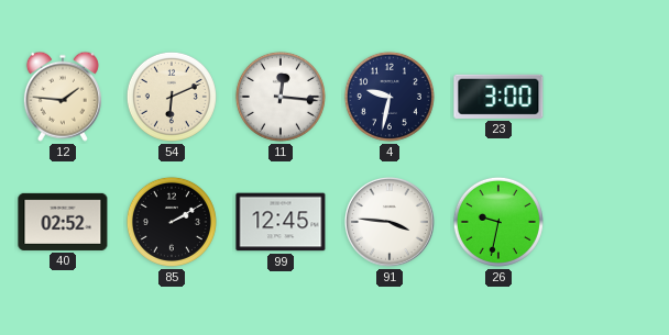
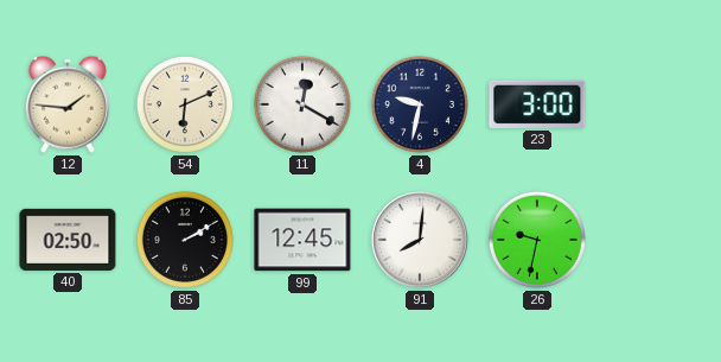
11: 12:16 -> 12:20
40: 02:52 -> 02:50
91: 3:46 -> 8:01
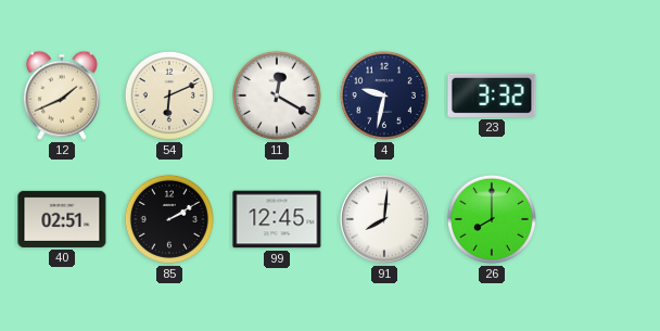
12: 1:46 -> 1:41
23: 3:00 -> 3:32
40: 02:50 -> 02:51
26: 9:32 -> 8:00
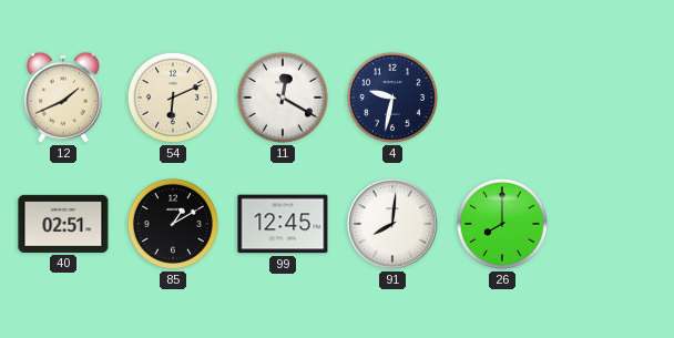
23: 3:32 -> none
85: 2:10 -> 1:10
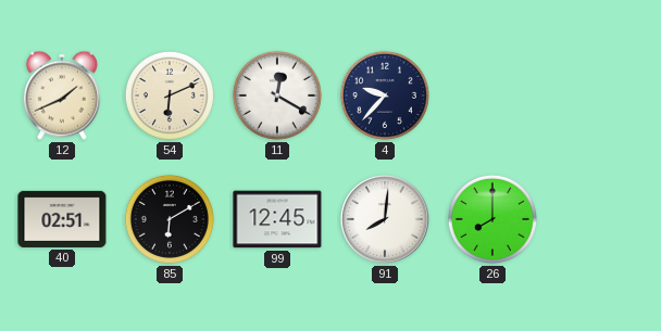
4: 9:32 -> 9:37
85: 1:10 -> 6:10
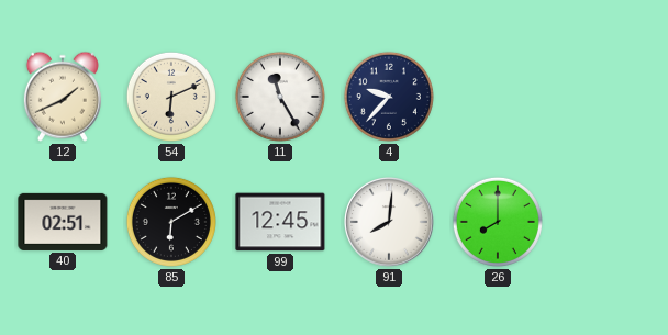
11: 12:20 -> 11:25
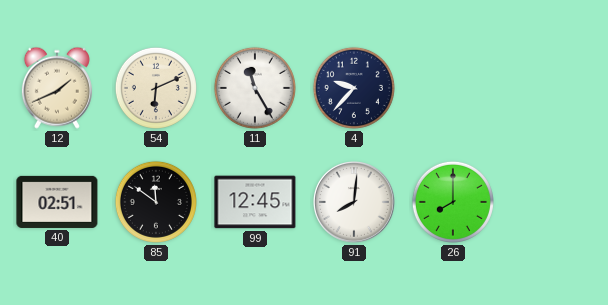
85: 6:10 -> 11:51
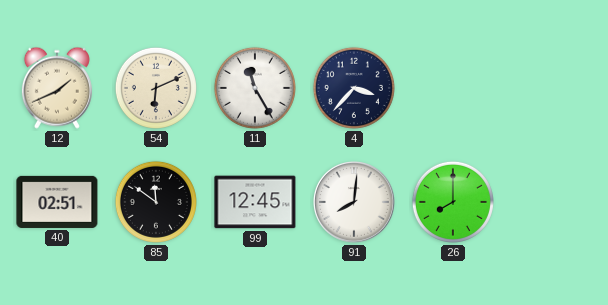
4: 9:37 -> 3:37
